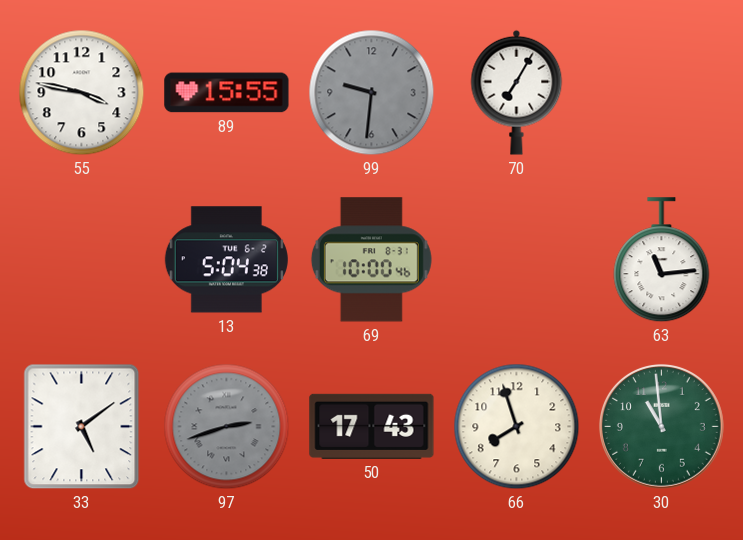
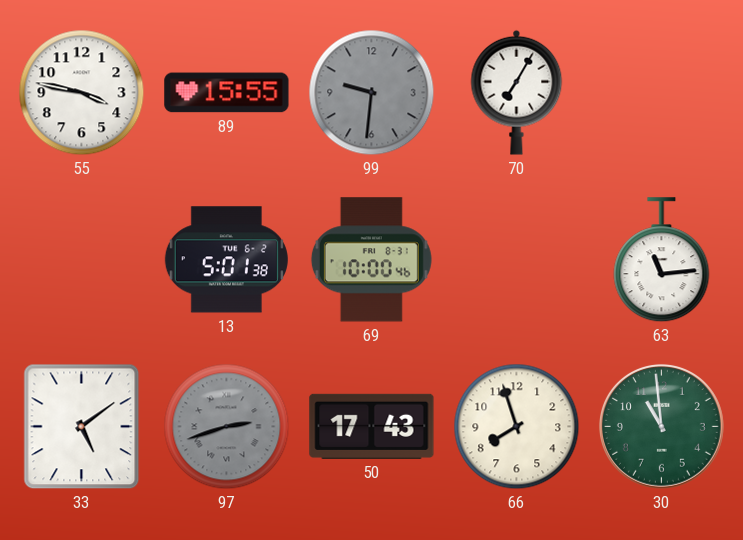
13: 5:04 -> 5:01
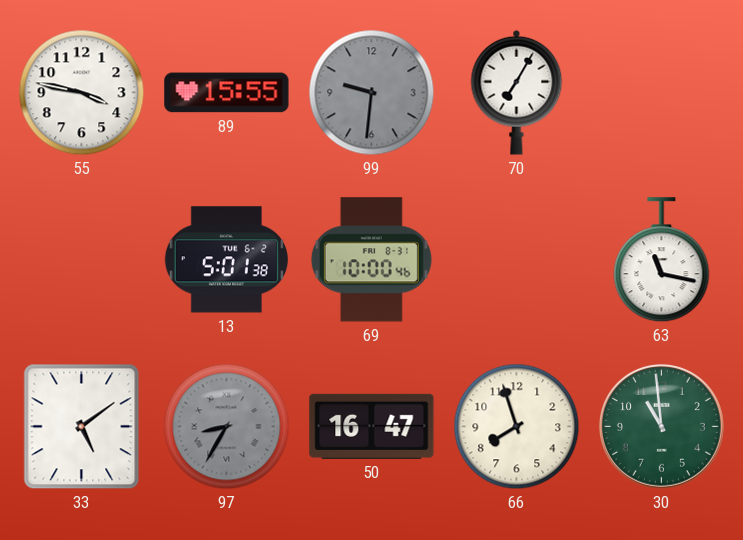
63: 11:14 -> 11:17
97: 2:42 -> 8:35
50: 17:43 -> 16:47
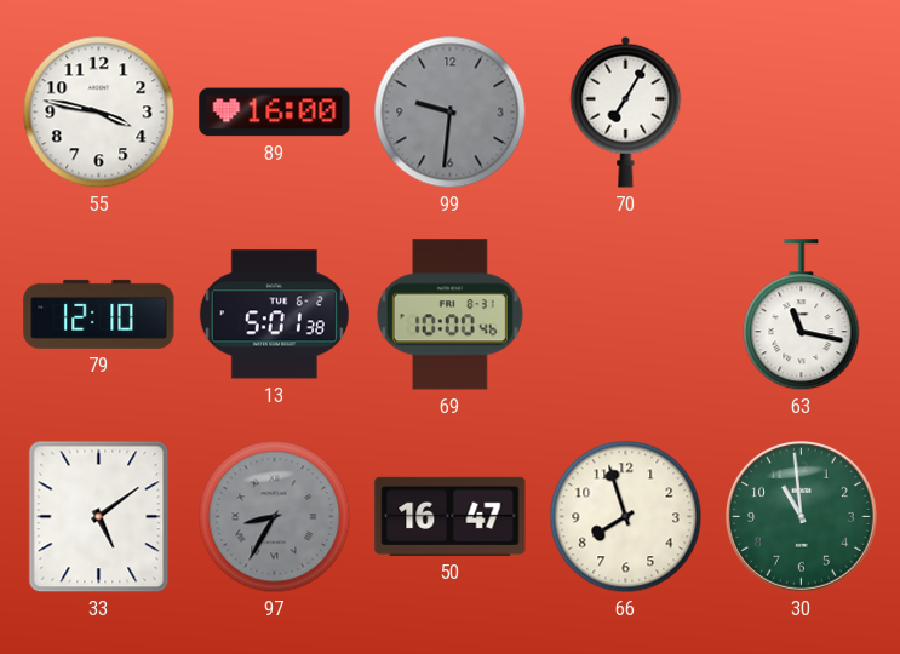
89: 15:55 -> 16:00
79: none -> 12:10
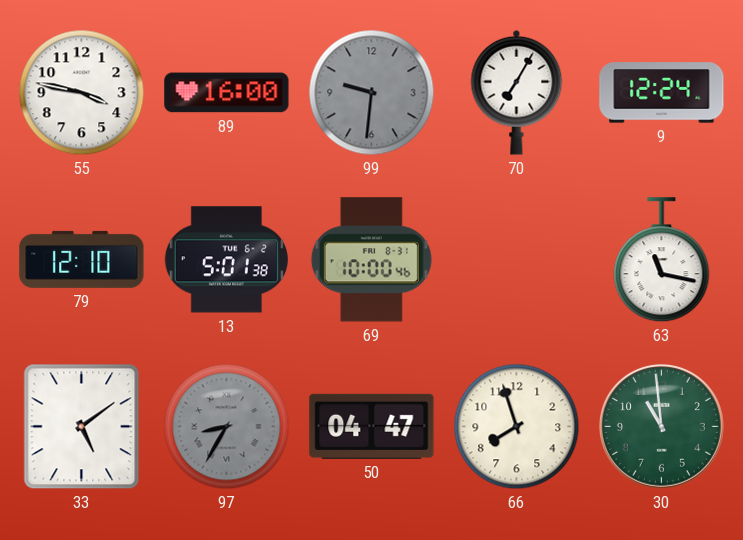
9: none -> 12:24
50: 16:47 -> 04:47
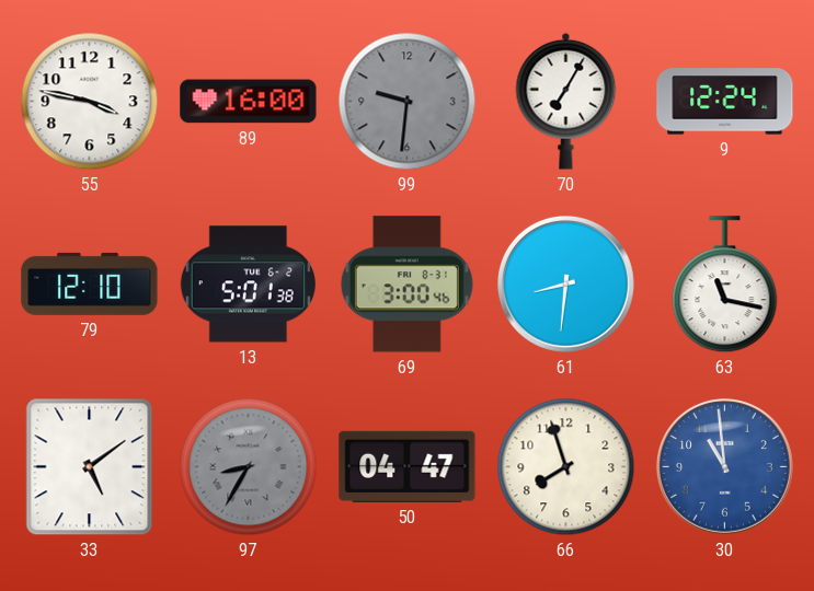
69: 10:00 -> 3:00
61: none -> 8:31
30 dial: green -> blue
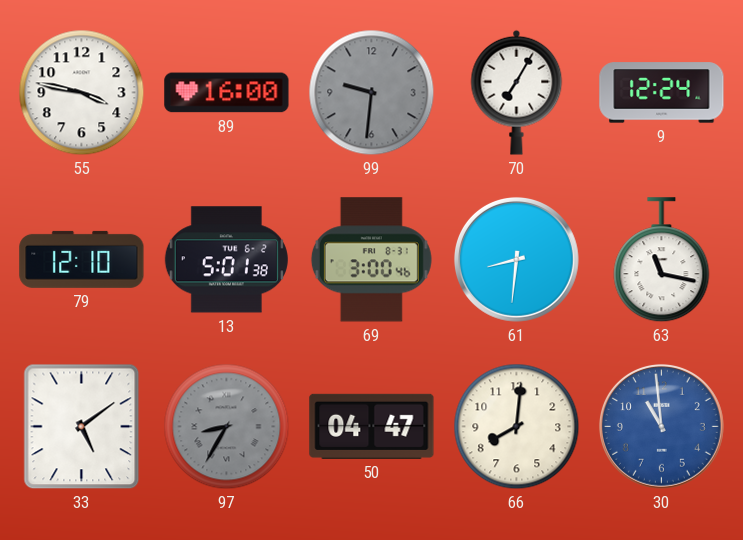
66: 7:57 -> 8:01
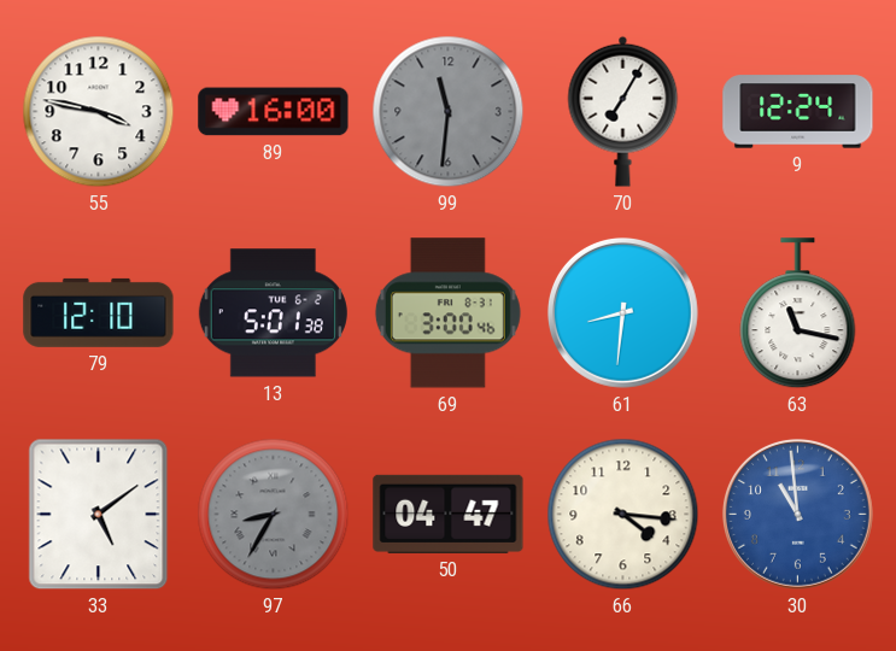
99: 9:31 -> 11:31
66: 8:01 -> 4:16
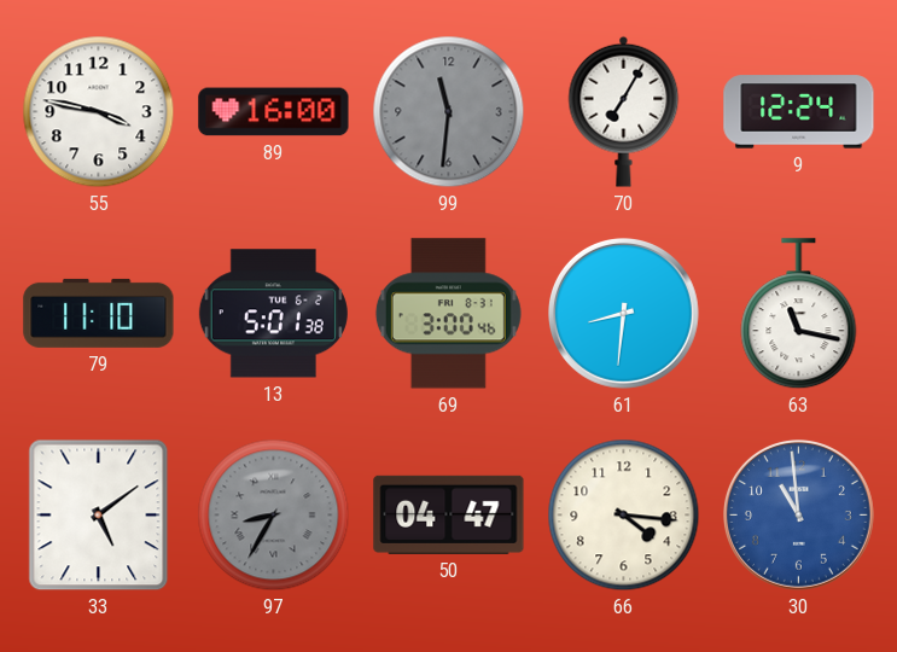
79: 12:10 -> 11:10
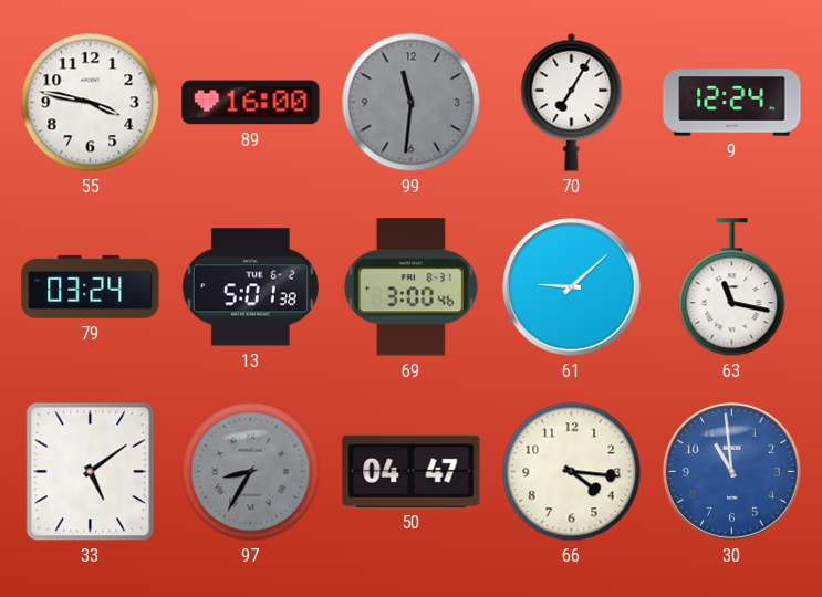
79: 11:10 -> 03:24
61: 8:31 -> 9:08
